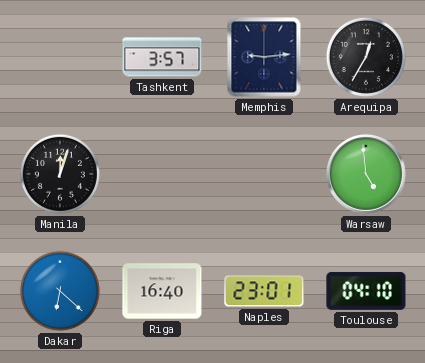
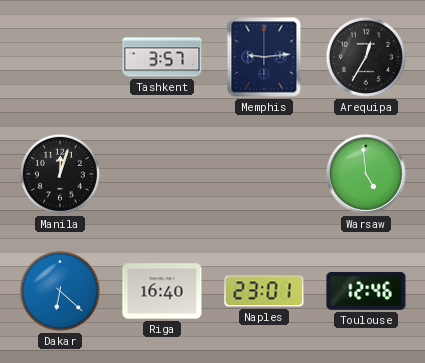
Toulouse: 04:10 -> 12:46
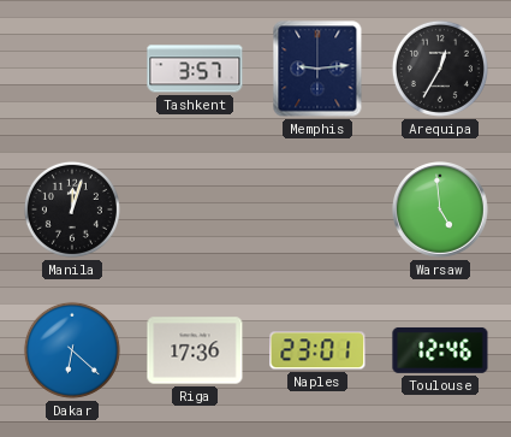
Riga: 16:40 -> 17:36
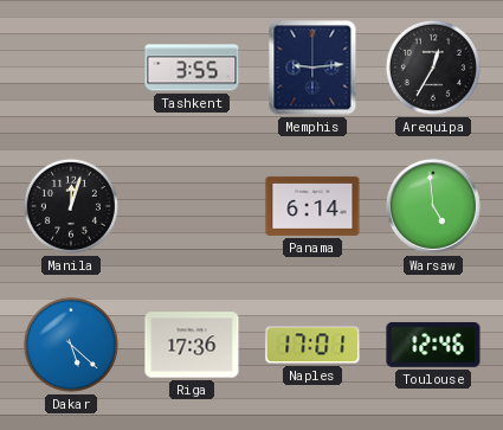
Tashkent: 3:57 -> 3:55
Panama: none -> 6:14
Dakar: 6:22 -> 5:22
Naples: 23:01 -> 17:01
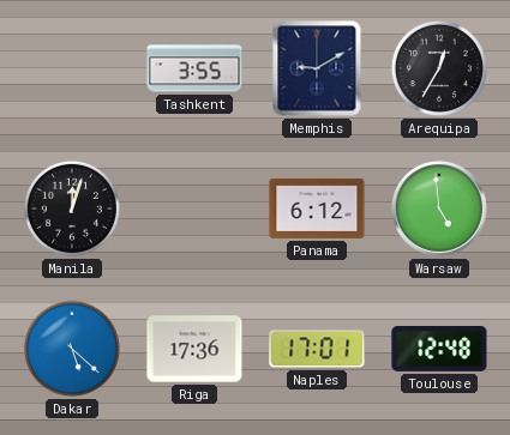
Memphis: 9:14 -> 9:10
Panama: 6:14 -> 6:12
Toulouse: 12:46 -> 12:48
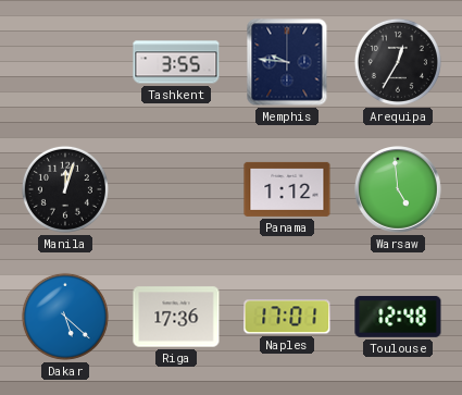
Memphis: 9:10 -> 9:46
Panama: 6:12 -> 1:12
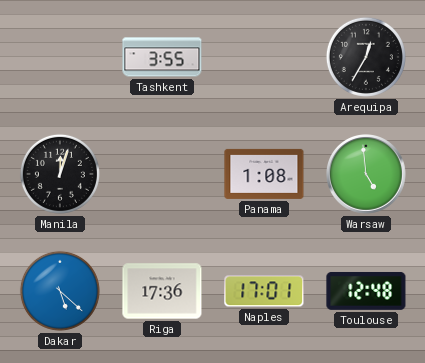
Memphis: 9:46 -> none
Panama: 1:12 -> 1:08
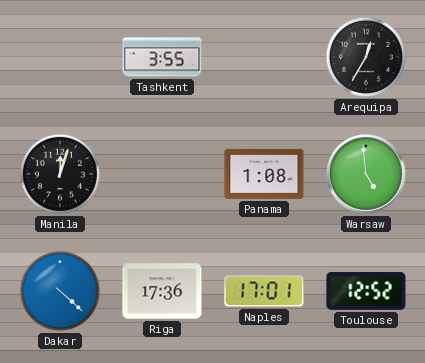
Dakar: 5:22 -> 4:22
Toulouse: 12:48 -> 12:52
